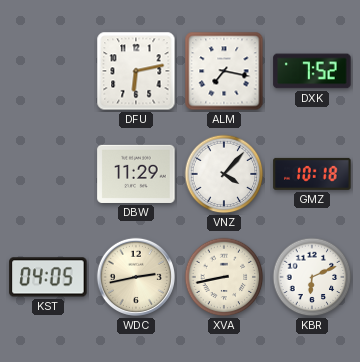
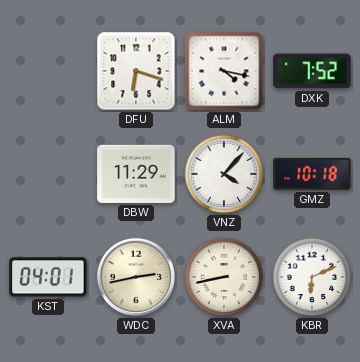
DFU: 6:13 -> 6:18
ALM: 7:17 -> 4:17
KST: 04:05 -> 04:01
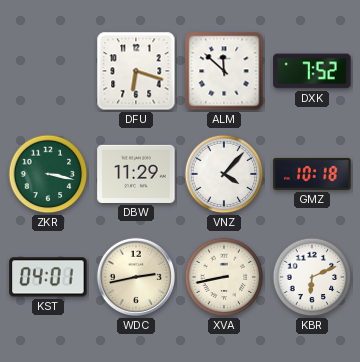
ALM: 4:17 -> 11:52
ZKR: none -> 3:17
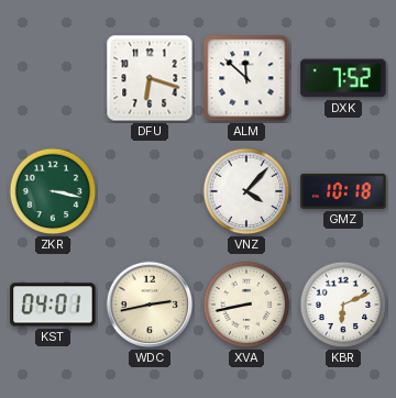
DBW: 11:29 -> none
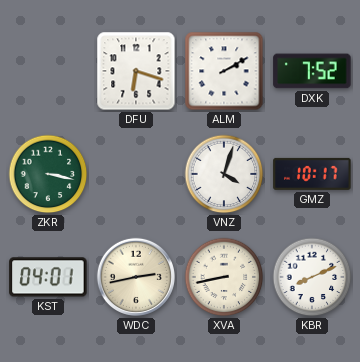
ALM: 11:52 -> 2:10
VNZ: 4:07 -> 4:03
GMZ: 10:18 -> 10:17
KBR: 6:11 -> 8:11
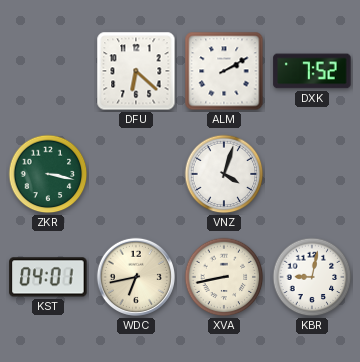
DFU: 6:18 -> 6:22
GMZ: 10:17 -> none
WDC: 2:43 -> 6:43
KBR: 8:11 -> 9:02
